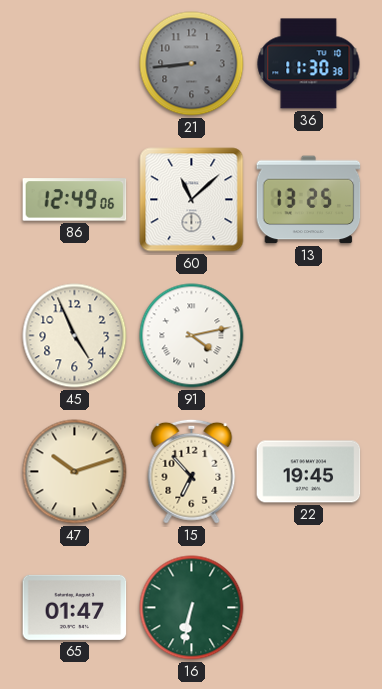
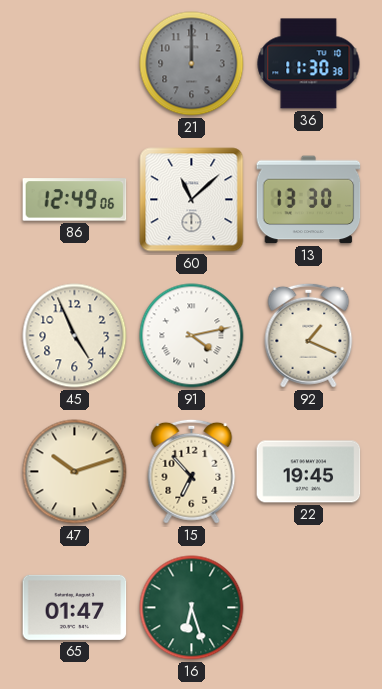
21: 8:44 -> 12:00
13: 13:25 -> 13:30
92: none -> 1:19
16: 6:32 -> 6:27
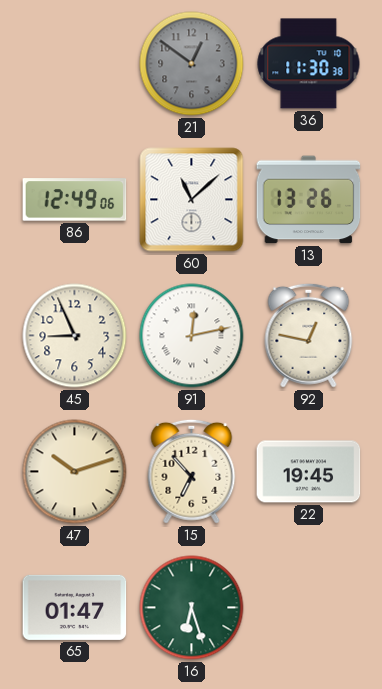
21: 12:00 -> 12:51
13: 13:30 -> 13:26
45: 4:56 -> 8:56
91: 4:13 -> 12:13
92: 1:19 -> 12:47
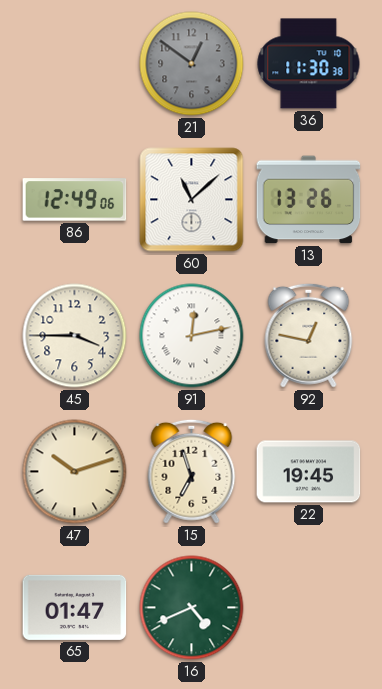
45: 8:56 -> 3:45
15: 6:53 -> 6:57
16: 6:27 -> 4:41
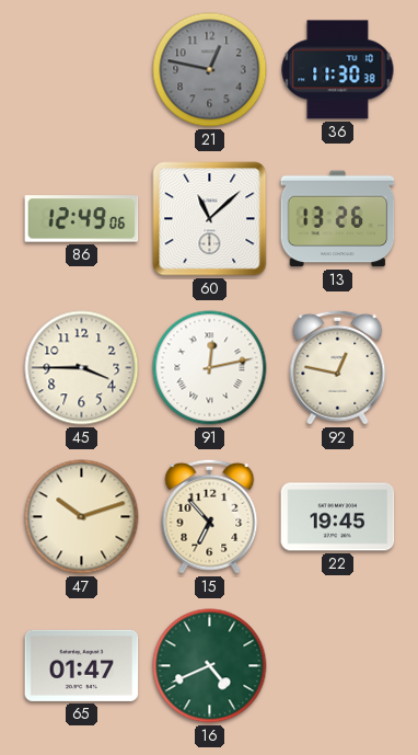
21: 12:51 -> 12:47
15: 6:57 -> 6:53
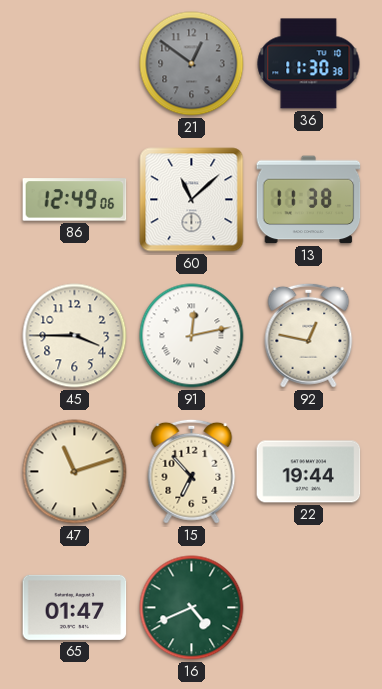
21: 12:47 -> 12:51
13: 13:26 -> 11:38
47: 10:12 -> 11:12
22: 19:45 -> 19:44
